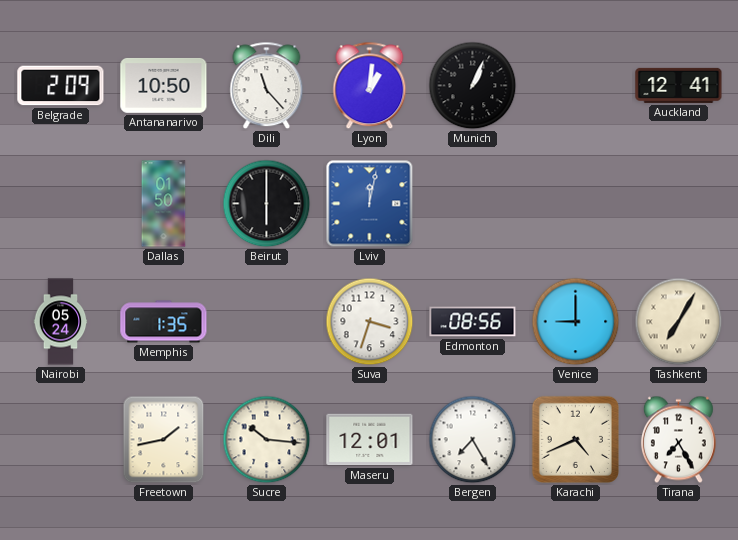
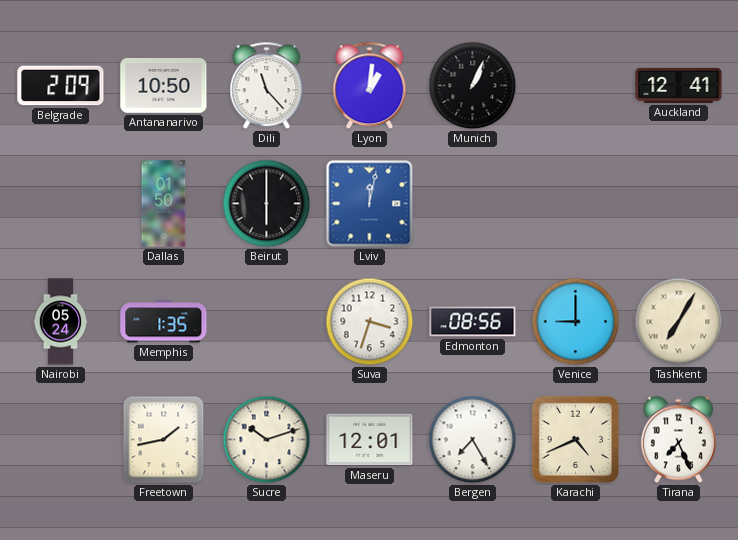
Sucre: 10:16 -> 10:12
Tirana: 7:25 -> 7:26
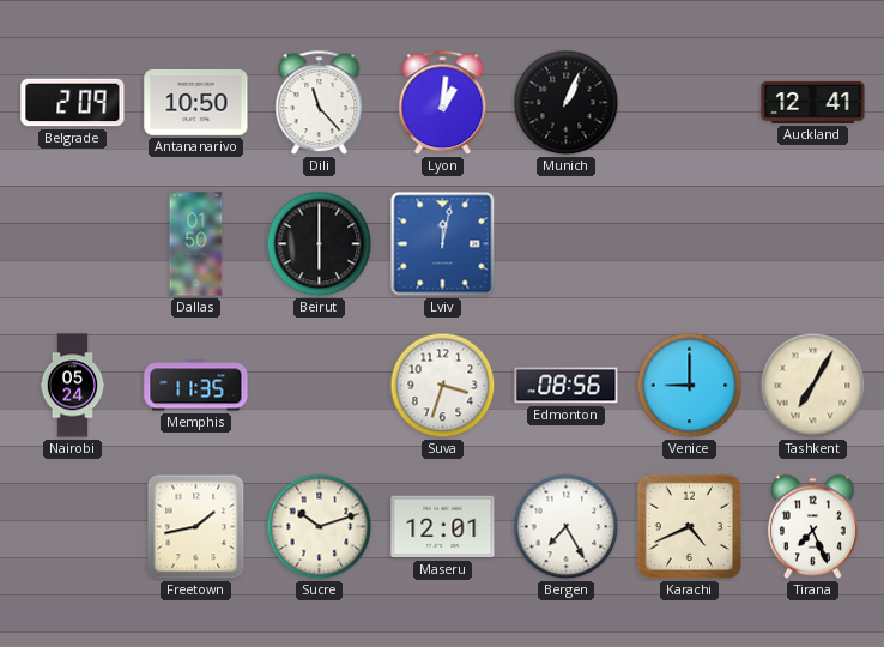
Memphis: 1:35 -> 11:35
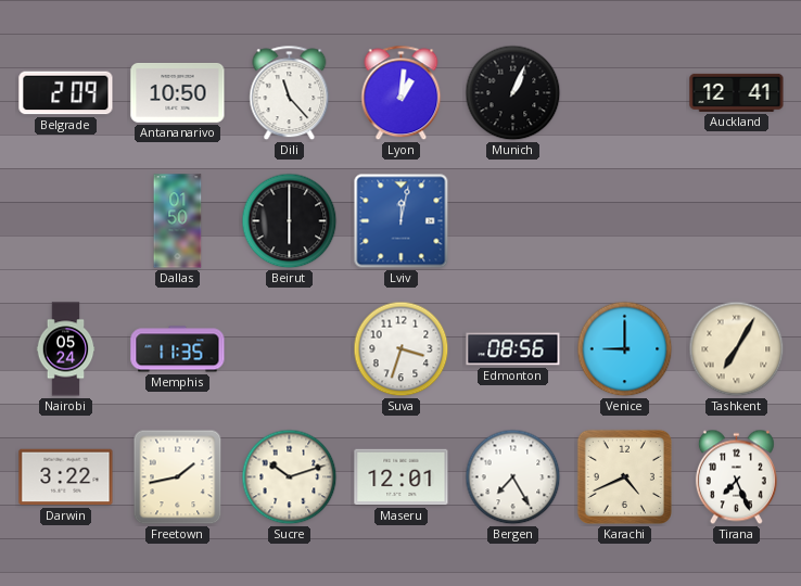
Darwin: none -> 3:22
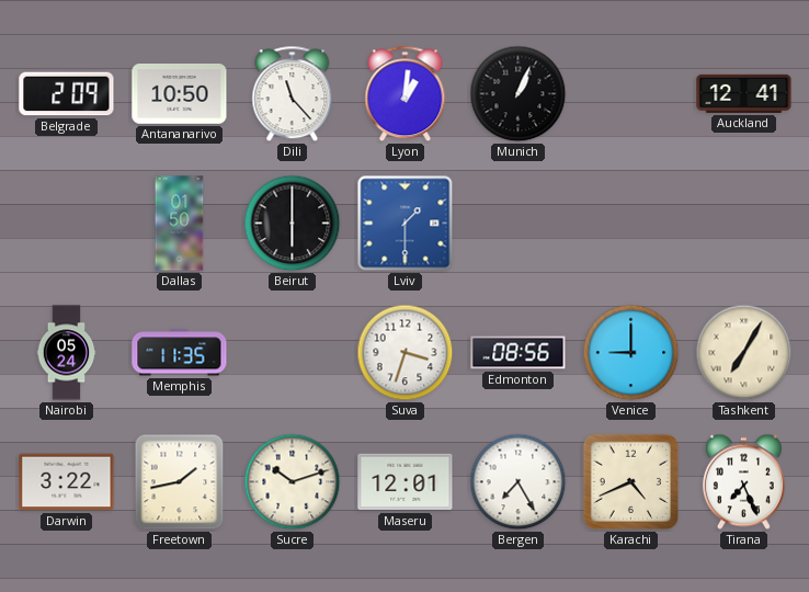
Lviv: 12:02 -> 1:30
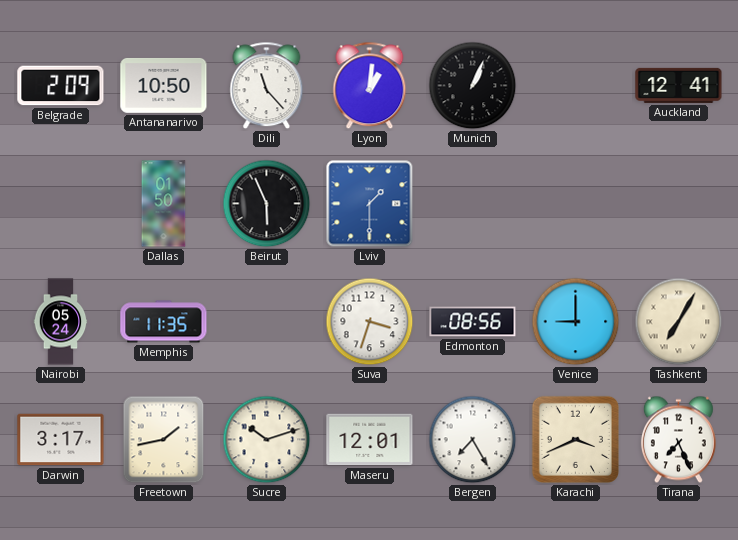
Beirut: 6:00 -> 5:56
Darwin: 3:22 -> 3:17
Karachi: 4:41 -> 3:41
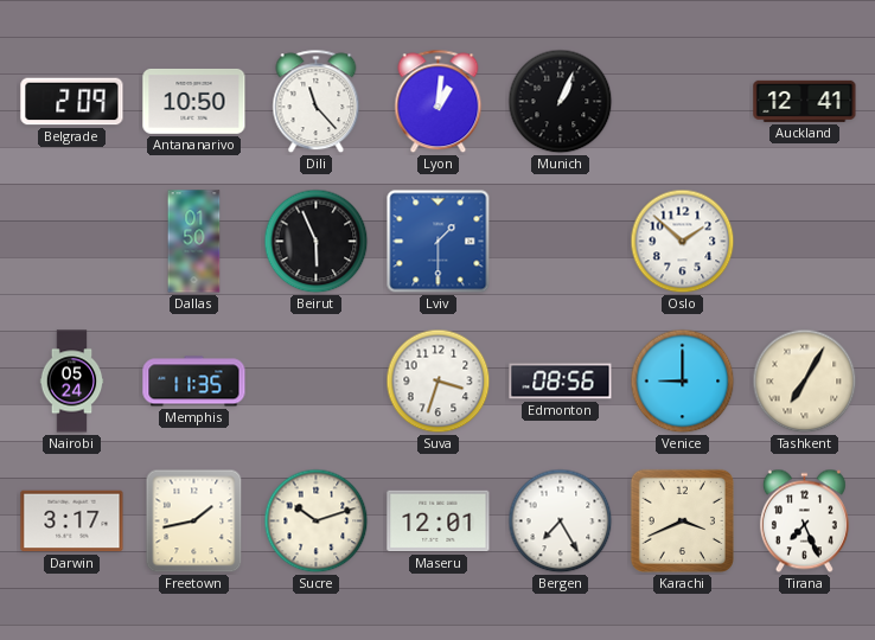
Oslo: none -> 1:52
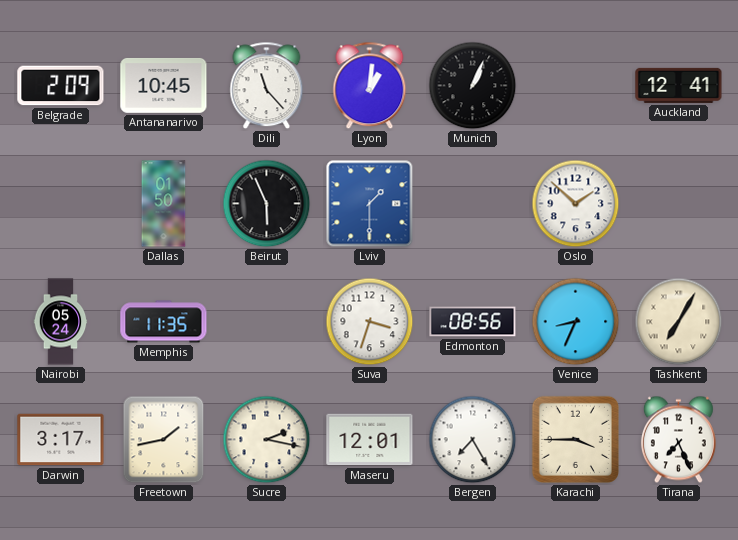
Antananarivo: 10:50 -> 10:45
Venice: 9:00 -> 8:34
Sucre: 10:12 -> 2:17
Karachi: 3:41 -> 3:45
